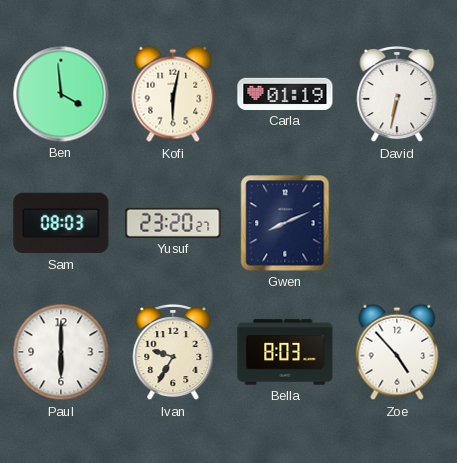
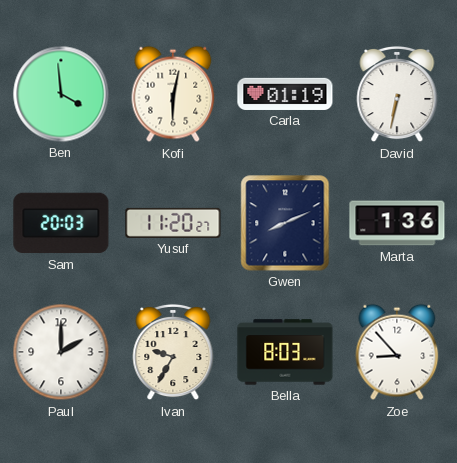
Sam: 08:03 -> 20:03
Yusuf: 23:20 -> 11:20
Marta: none -> 1:36
Paul: 6:00 -> 2:00
Zoe: 4:53 -> 8:53
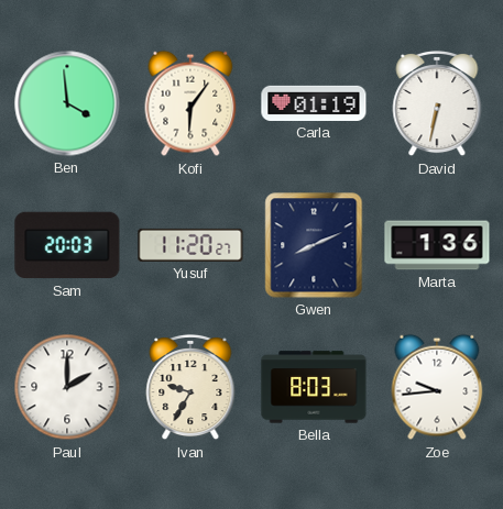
Kofi: 6:02 -> 6:06
Zoe: 8:53 -> 9:44
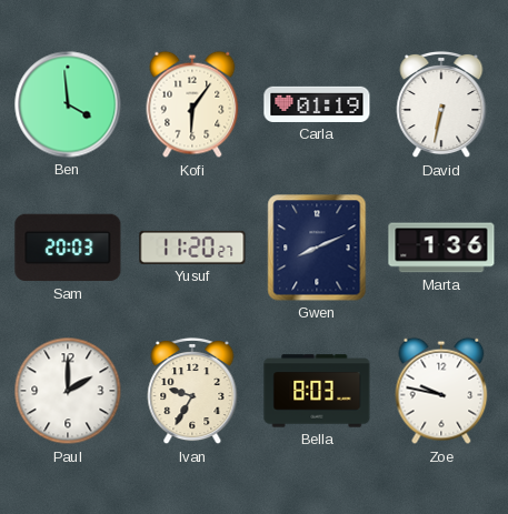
Zoe: 9:44 -> 9:47
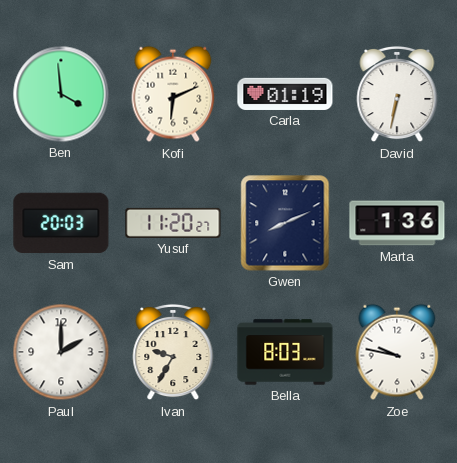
Kofi: 6:06 -> 6:11
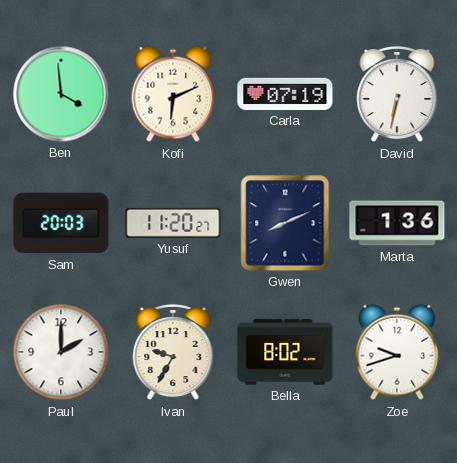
Carla: 01:19 -> 07:19
Bella: 8:03 -> 8:02
Zoe: 9:47 -> 9:42
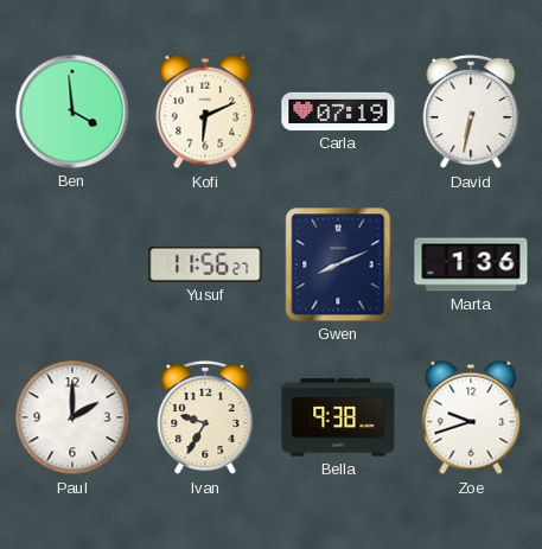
Sam: 20:03 -> none
Yusuf: 11:20 -> 11:56
Bella: 8:02 -> 9:38
